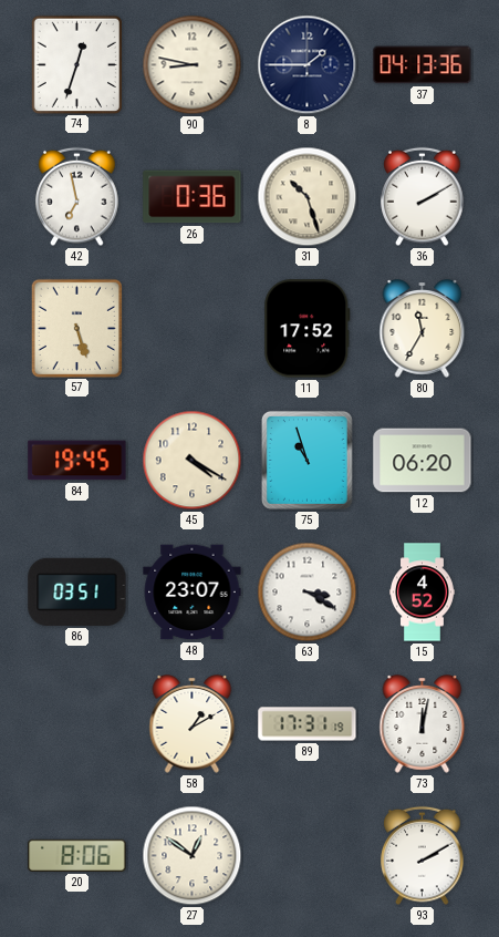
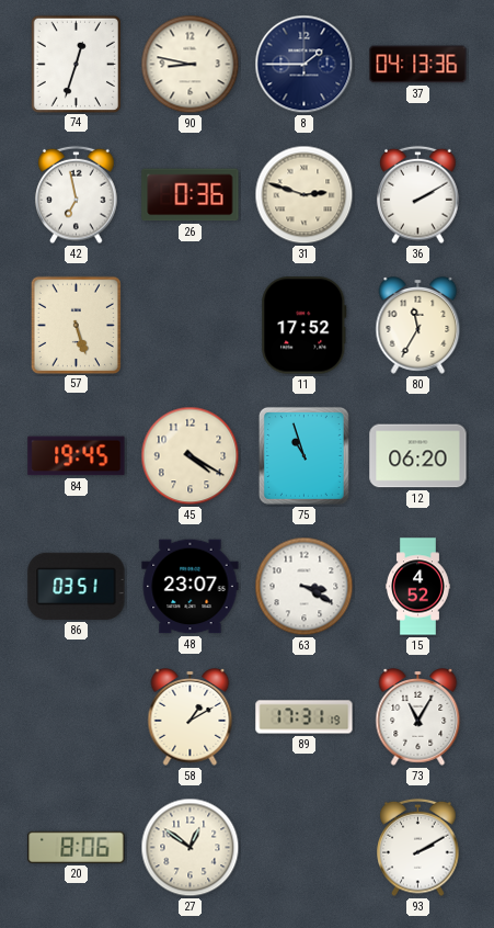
31: 10:27 -> 2:48
73: 12:02 -> 11:05
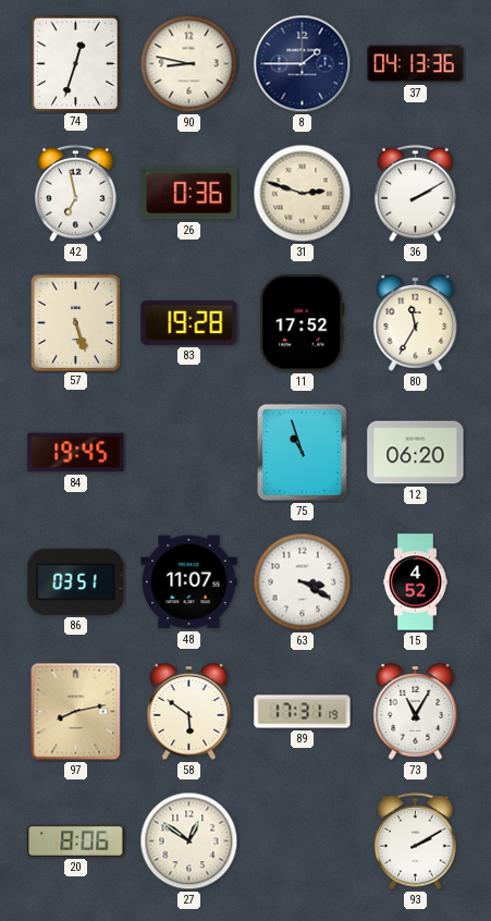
83: none -> 19:28
45: 4:20 -> none
48: 23:07 -> 11:07
97: none -> 8:13
58: 1:10 -> 5:51
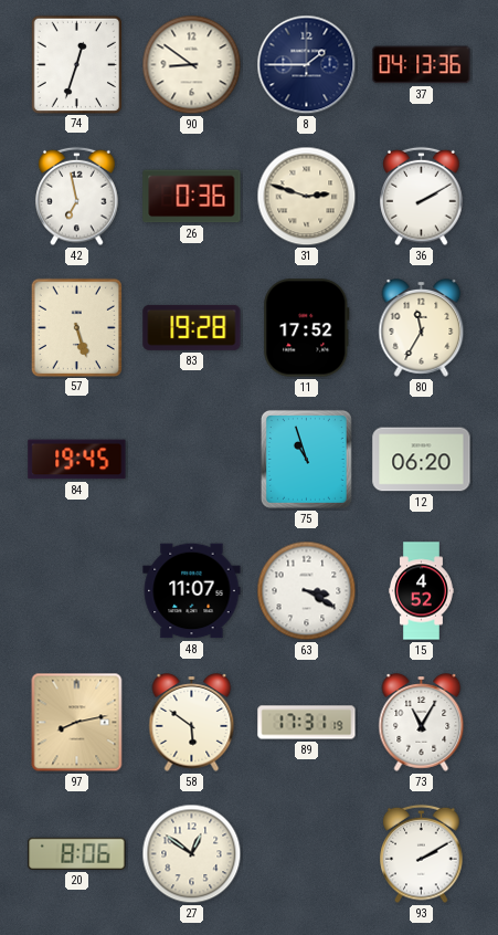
90: 8:47 -> 8:51
86: 03:51 -> none
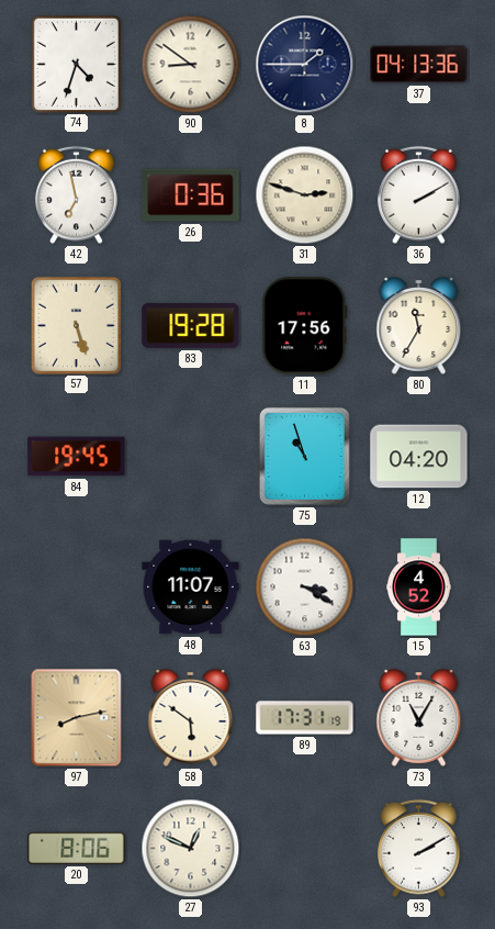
74: 12:33 -> 4:33
11: 17:52 -> 17:56
12: 06:20 -> 04:20
27: 12:51 -> 12:49
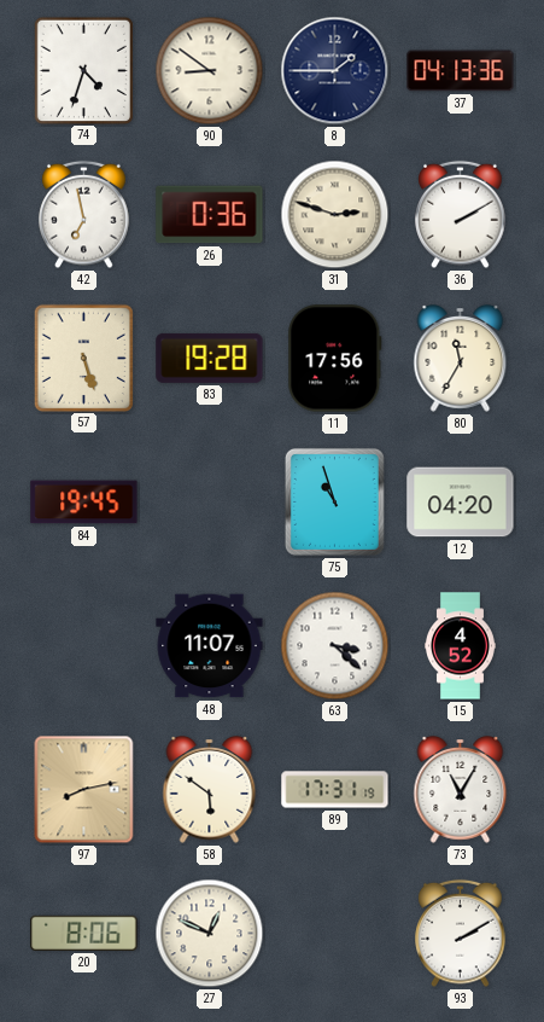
63: 3:20 -> 3:22
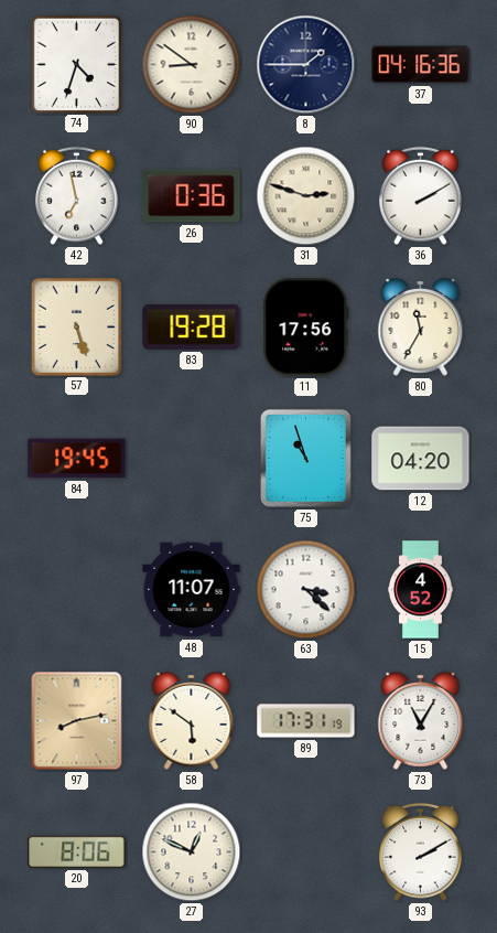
37: 04:13 -> 04:16
